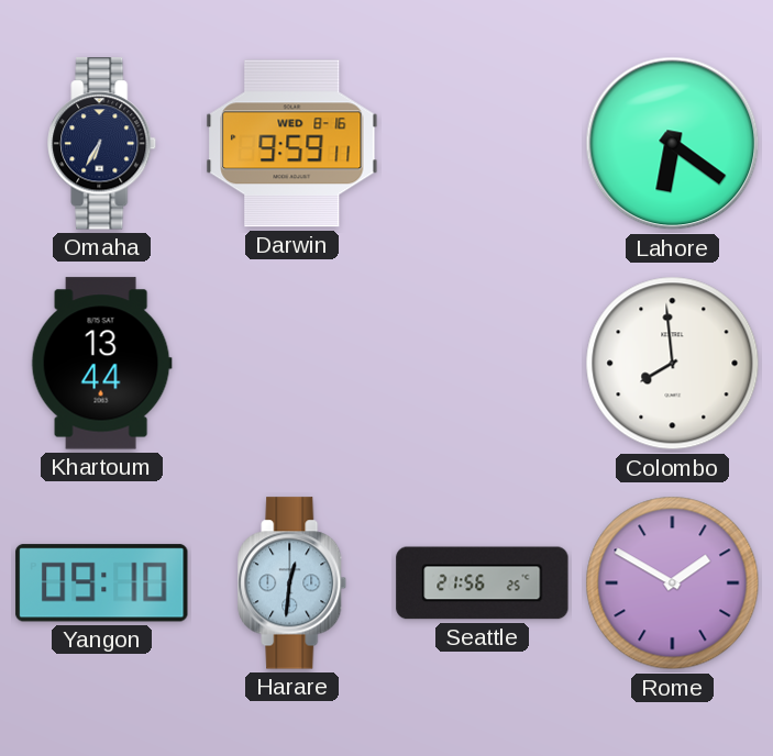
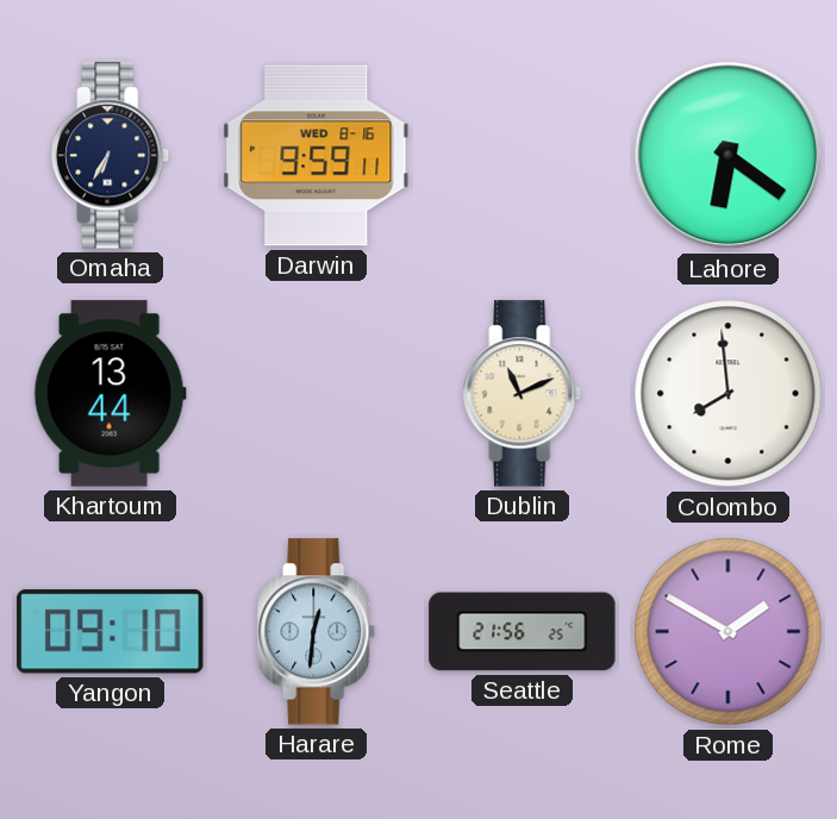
Dublin: none -> 11:11
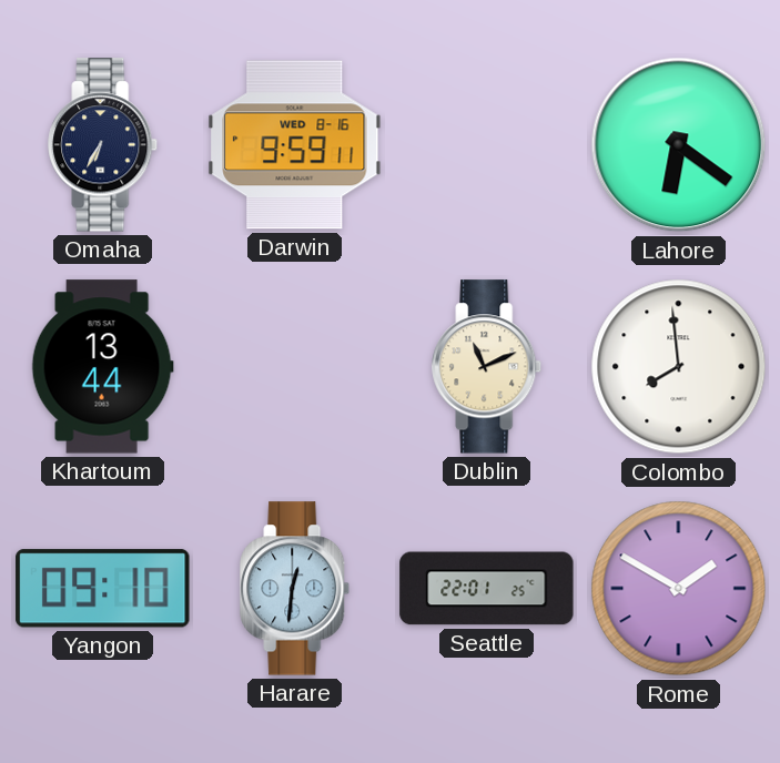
Seattle: 21:56 -> 22:01
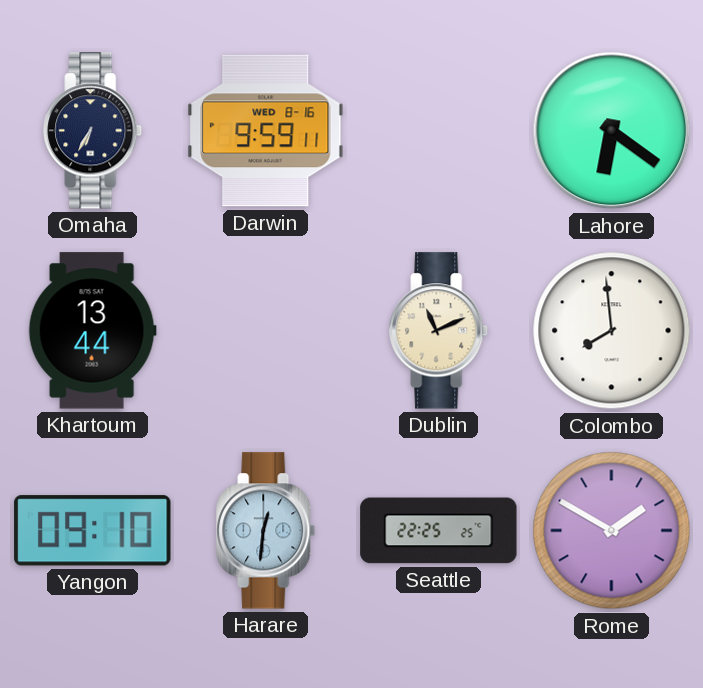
Seattle: 22:01 -> 22:25
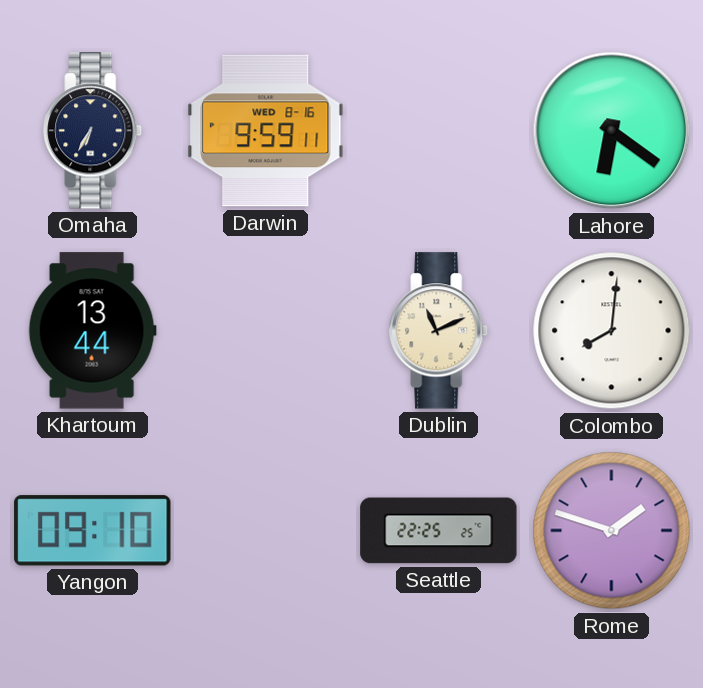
Colombo: 7:59 -> 8:01
Harare: 12:31 -> none
Rome: 1:50 -> 1:48
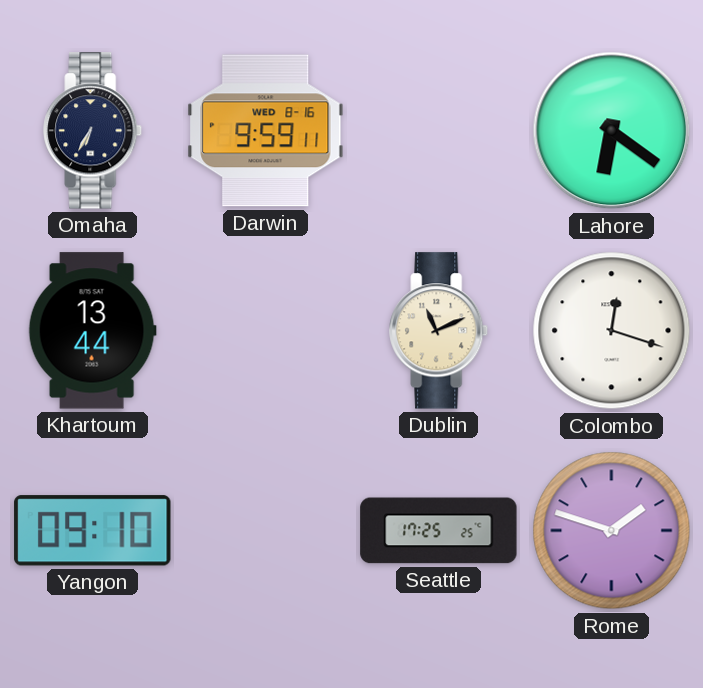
Colombo: 8:01 -> 12:18
Seattle: 22:25 -> 17:25
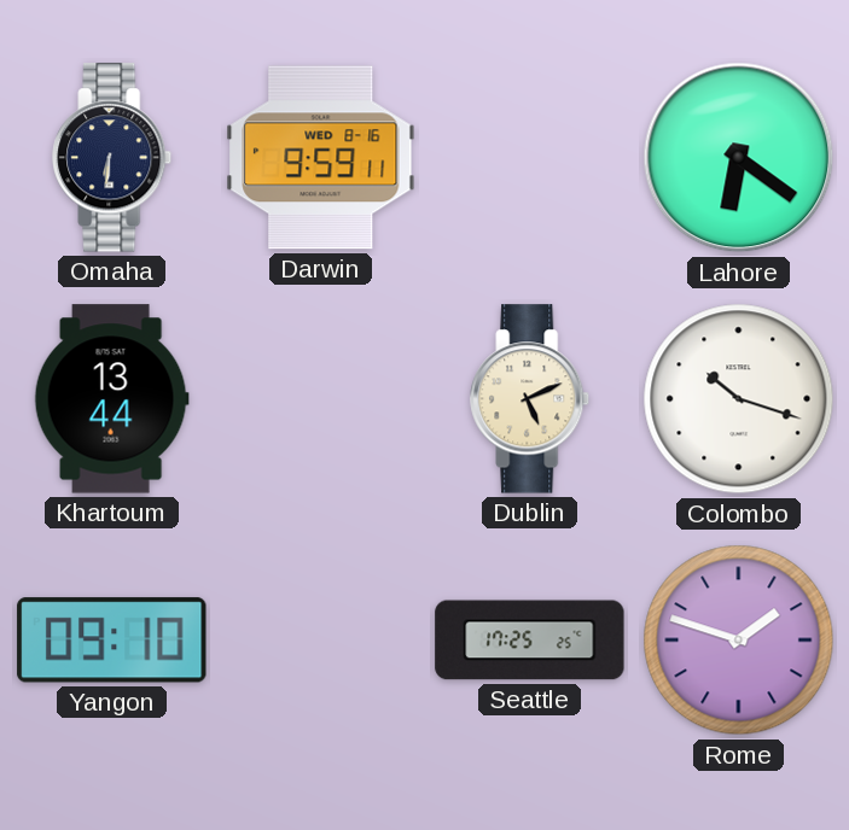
Omaha: 6:35 -> 6:31
Dublin: 11:11 -> 5:11
Colombo: 12:18 -> 10:18
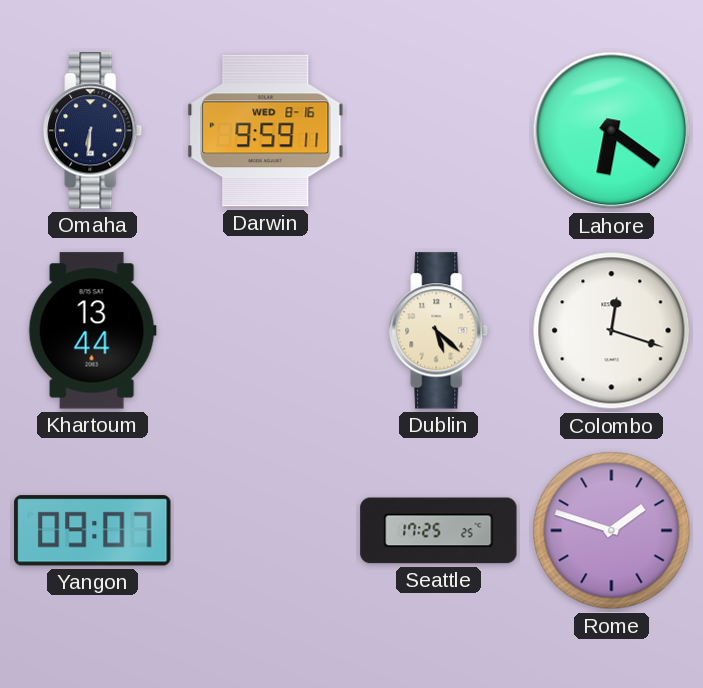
Dublin: 5:11 -> 5:22
Colombo: 10:18 -> 12:18
Yangon: 09:10 -> 09:07
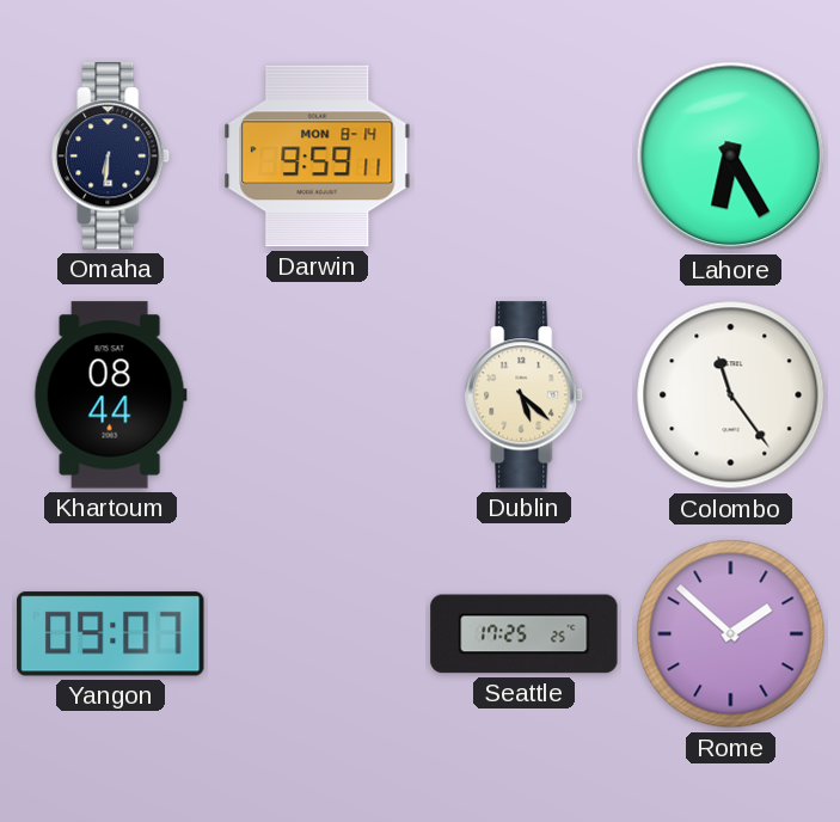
Darwin date: WED 8-16 -> MON 8-14
Lahore: 6:21 -> 6:25
Khartoum: 13:44 -> 08:44
Colombo: 12:18 -> 11:24
Rome: 1:48 -> 1:52
